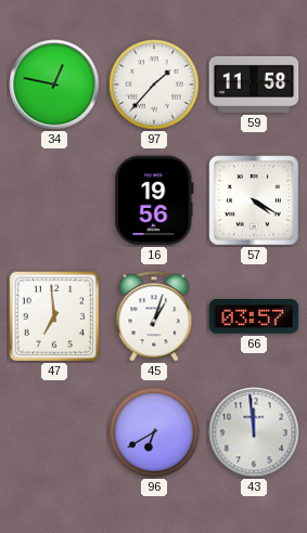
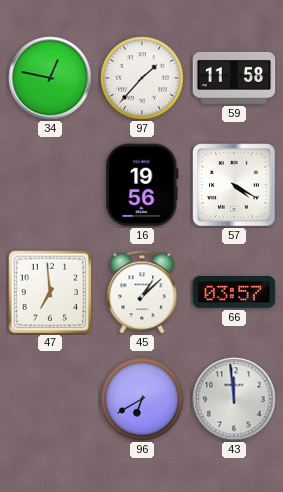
45: 1:03 -> 1:08
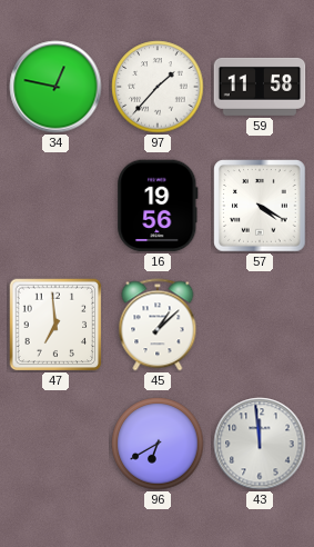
66: 03:57 -> none
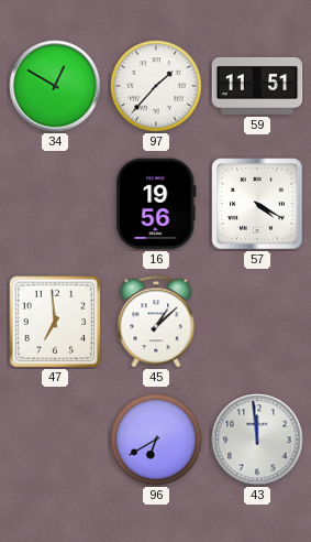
34: 12:47 -> 12:50
59: 11:58 -> 11:51
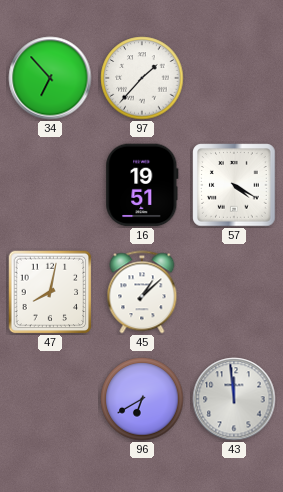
34: 12:50 -> 6:53
59: 11:51 -> none
16: 19:56 -> 19:51
47: 6:59 -> 8:02
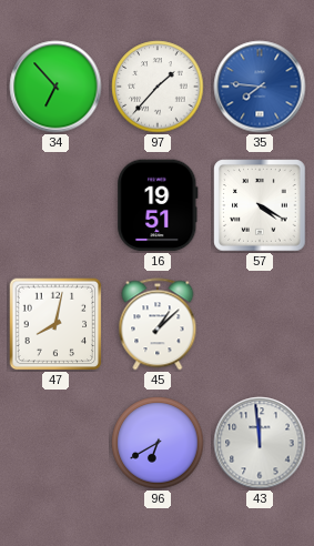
35: none -> 7:46
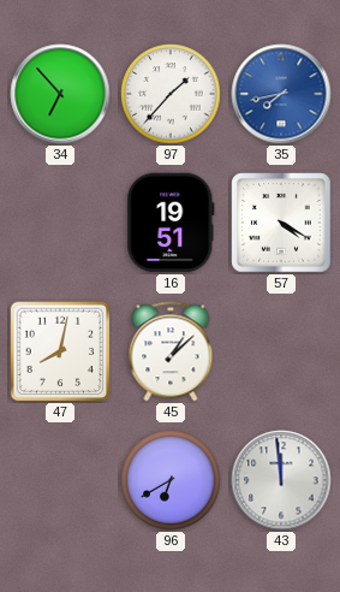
35: 7:46 -> 7:43
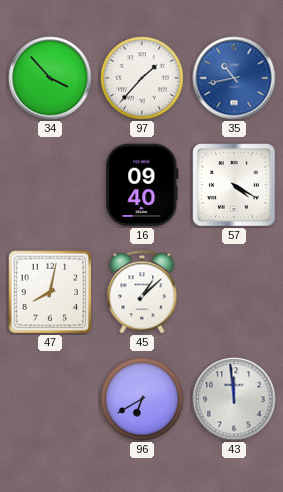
34: 6:53 -> 3:53
35: 7:43 -> 10:43
16: 19:51 -> 09:40
